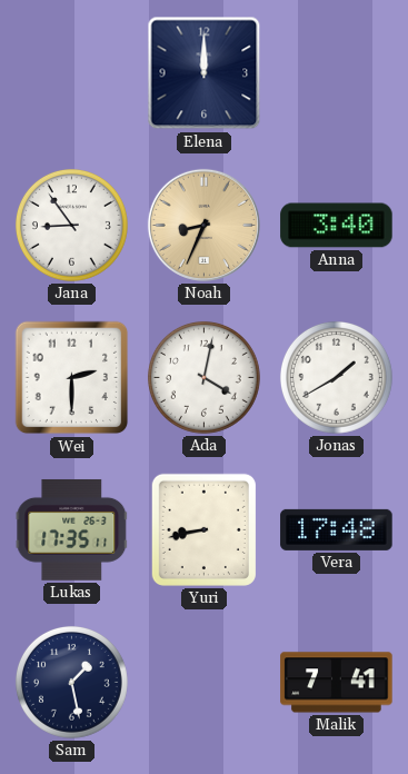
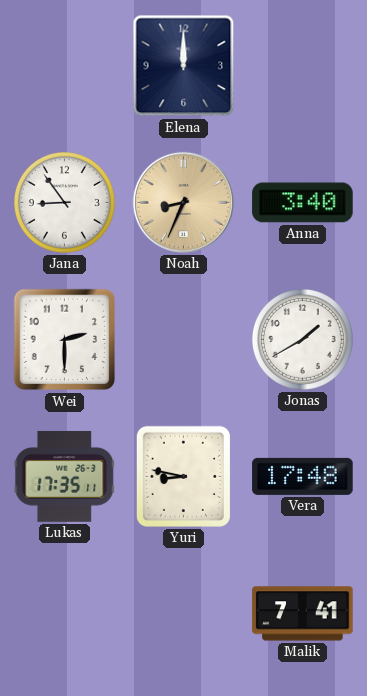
Ada: 4:02 -> none
Yuri: 8:43 -> 8:47
Sam: 1:28 -> none
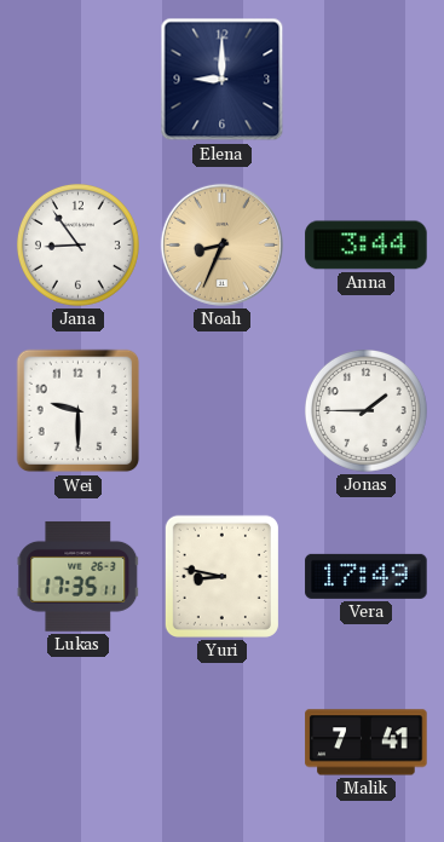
Elena: 12:00 -> 9:00
Anna: 3:40 -> 3:44
Wei: 2:30 -> 9:30
Jonas: 1:40 -> 1:45
Vera: 17:48 -> 17:49
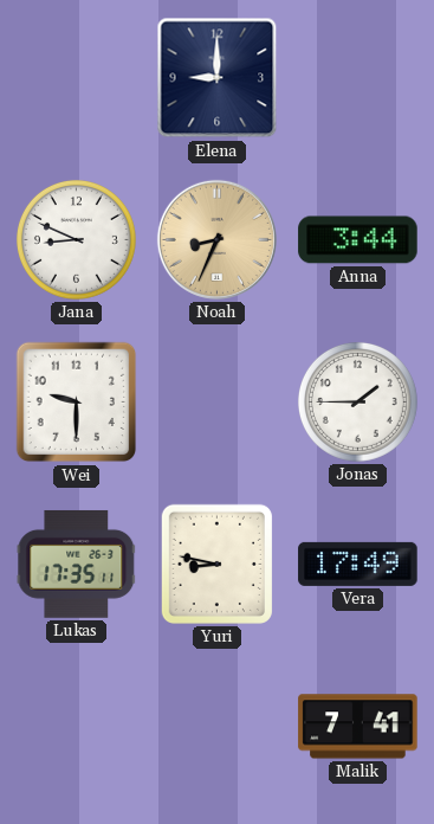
Jana: 8:54 -> 8:49
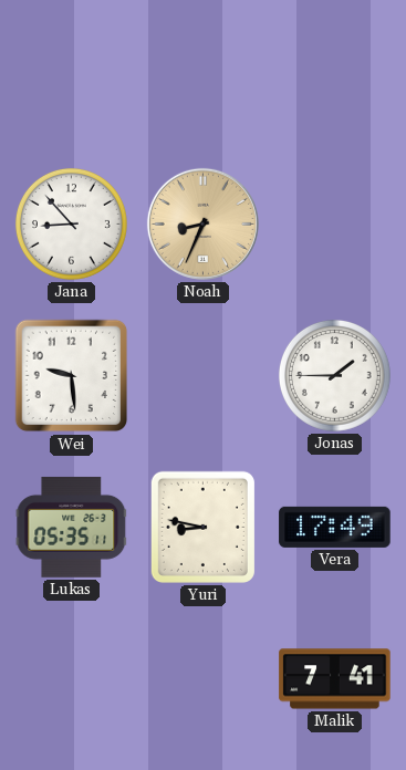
Elena: 9:00 -> none
Jana: 8:49 -> 8:53
Anna: 3:44 -> none
Wei: 9:30 -> 9:29
Lukas: 17:35 -> 05:35
